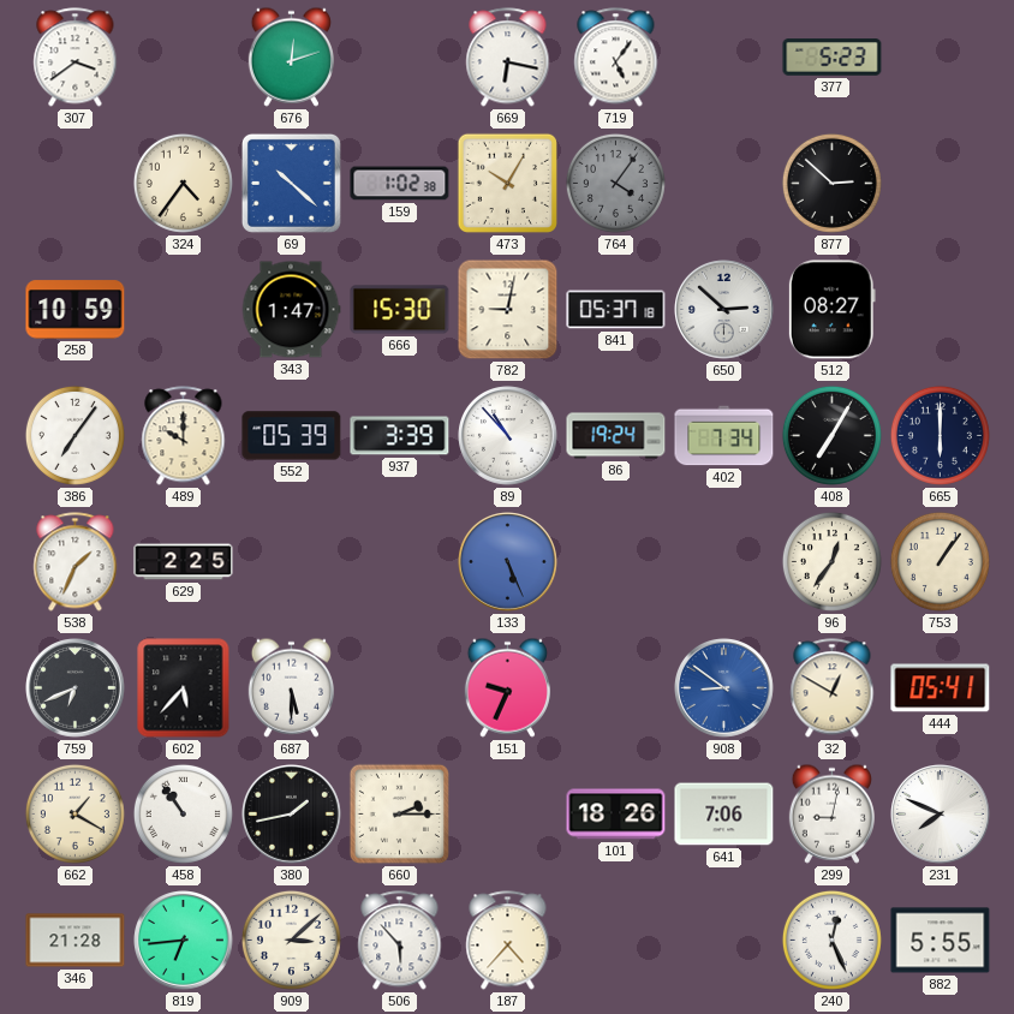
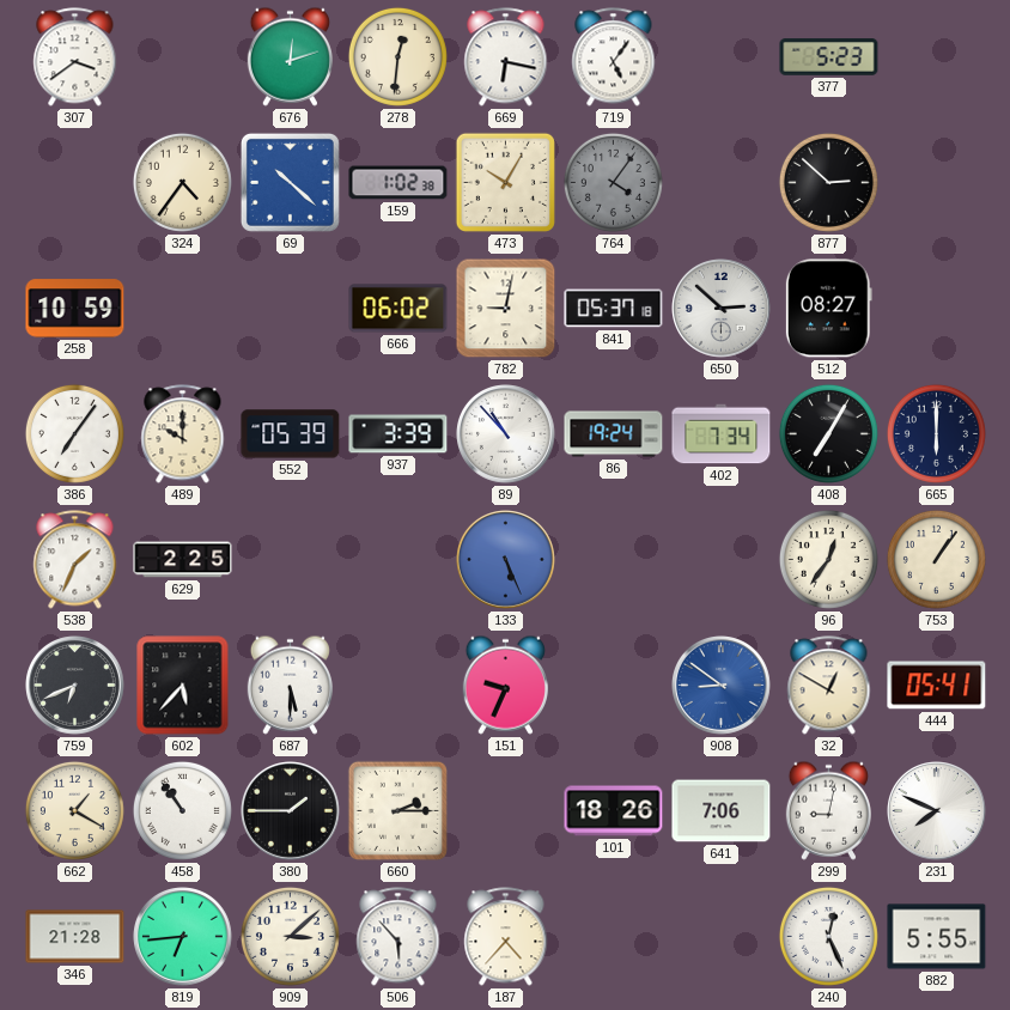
278: none -> 12:31
343: 1:47 -> none
666: 15:30 -> 06:02
380: 1:43 -> 1:45
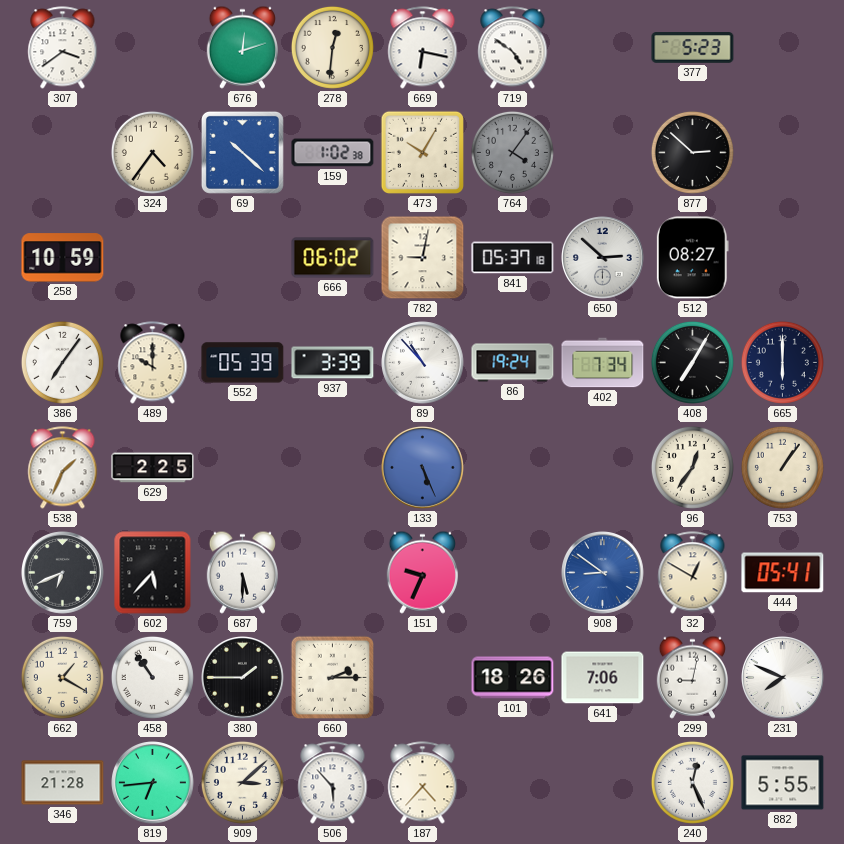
719: 5:06 -> 4:51
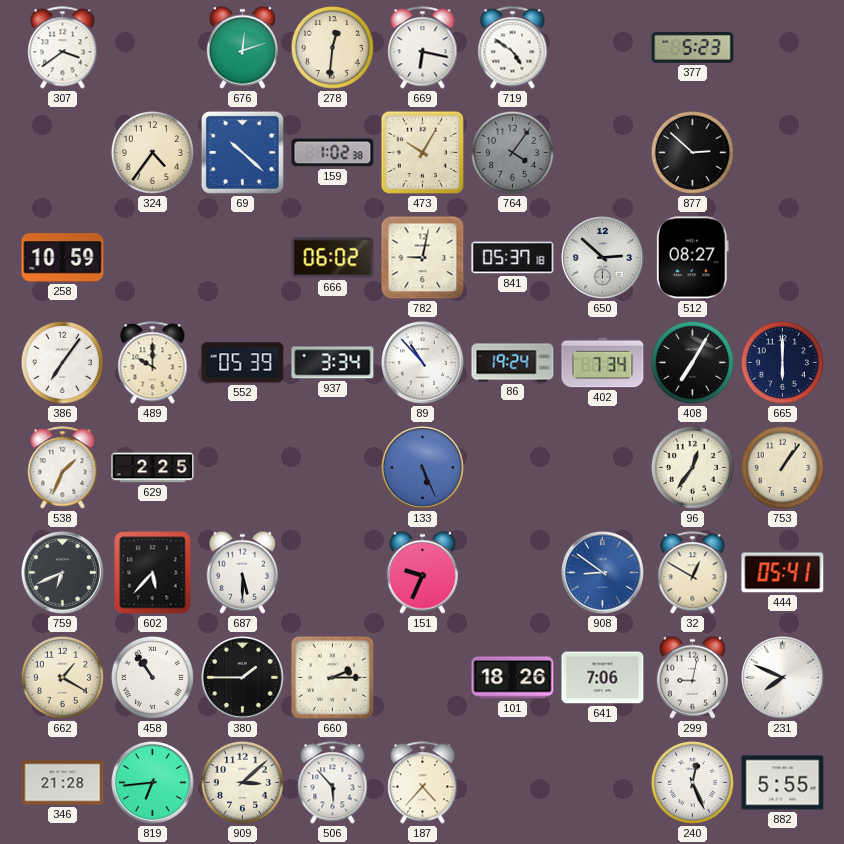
937: 3:39 -> 3:34
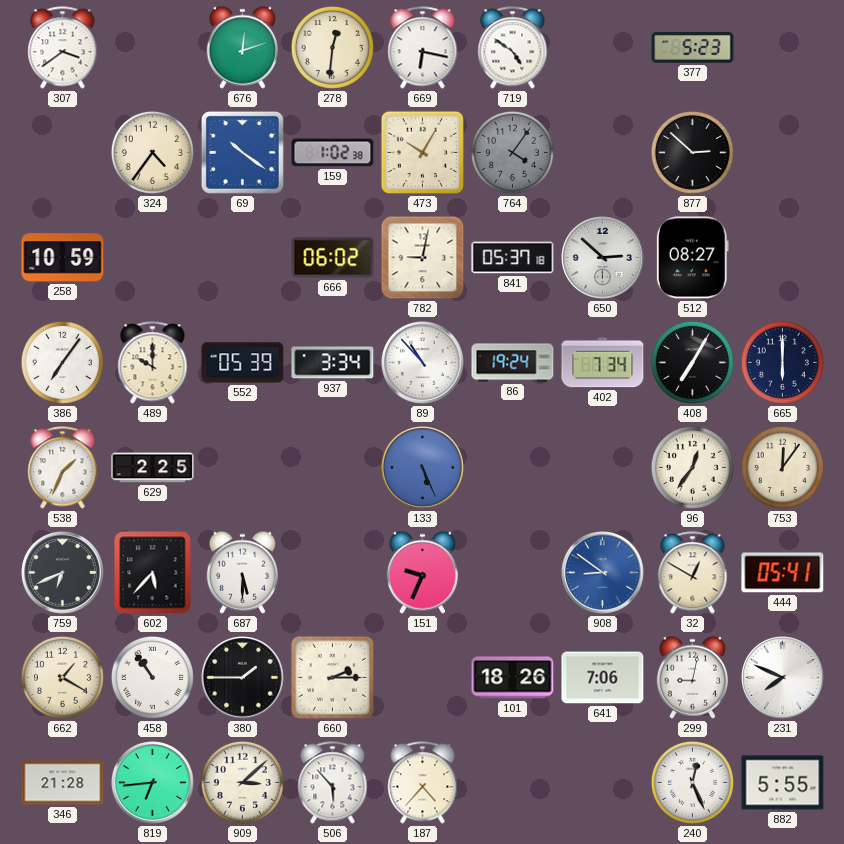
69: 10:22 -> 10:21
753: 1:06 -> 12:06
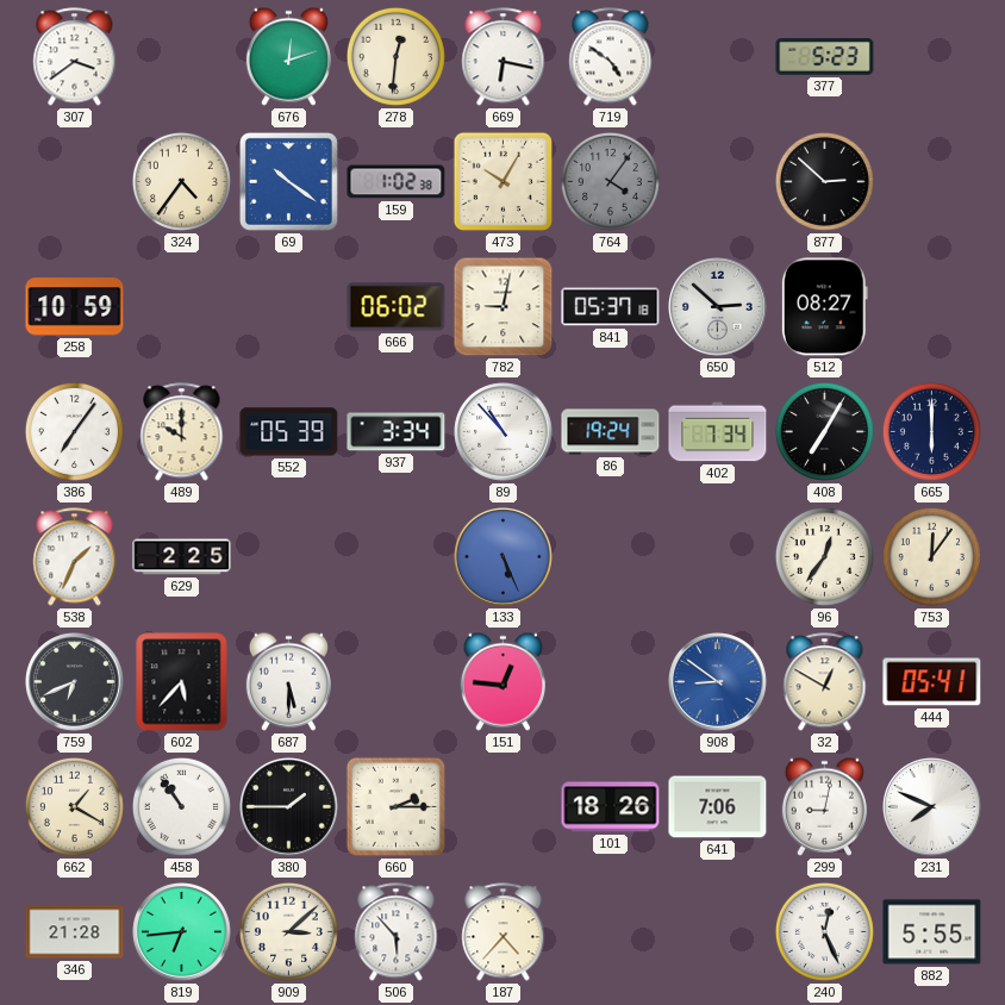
151: 9:34 -> 12:46
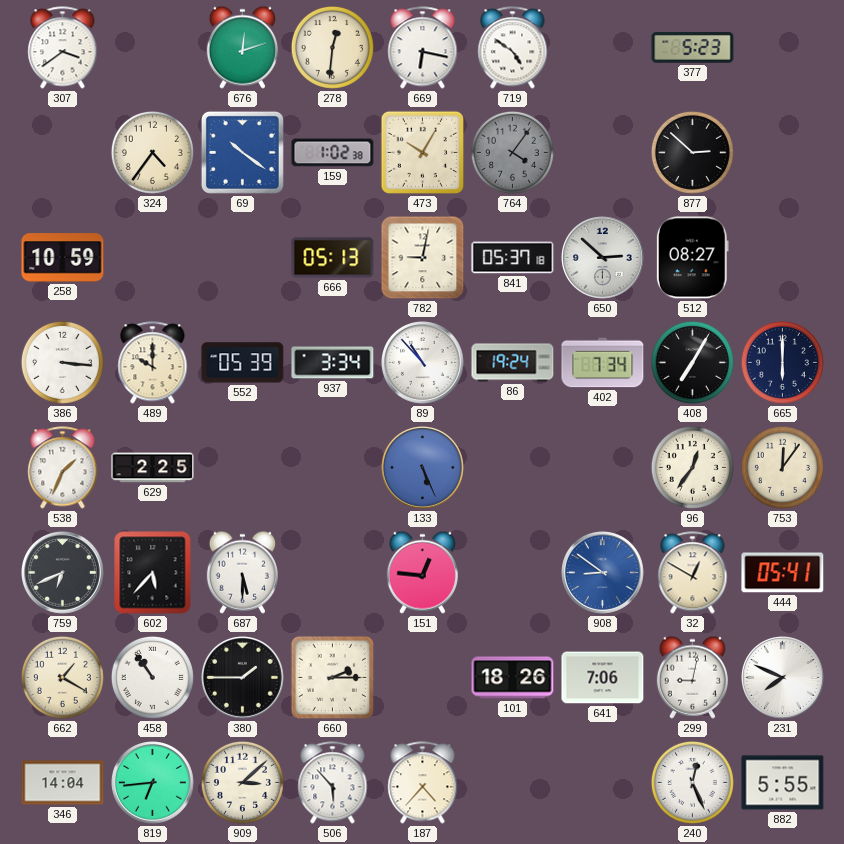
666: 06:02 -> 05:13
386: 7:06 -> 3:16
346: 21:28 -> 14:04
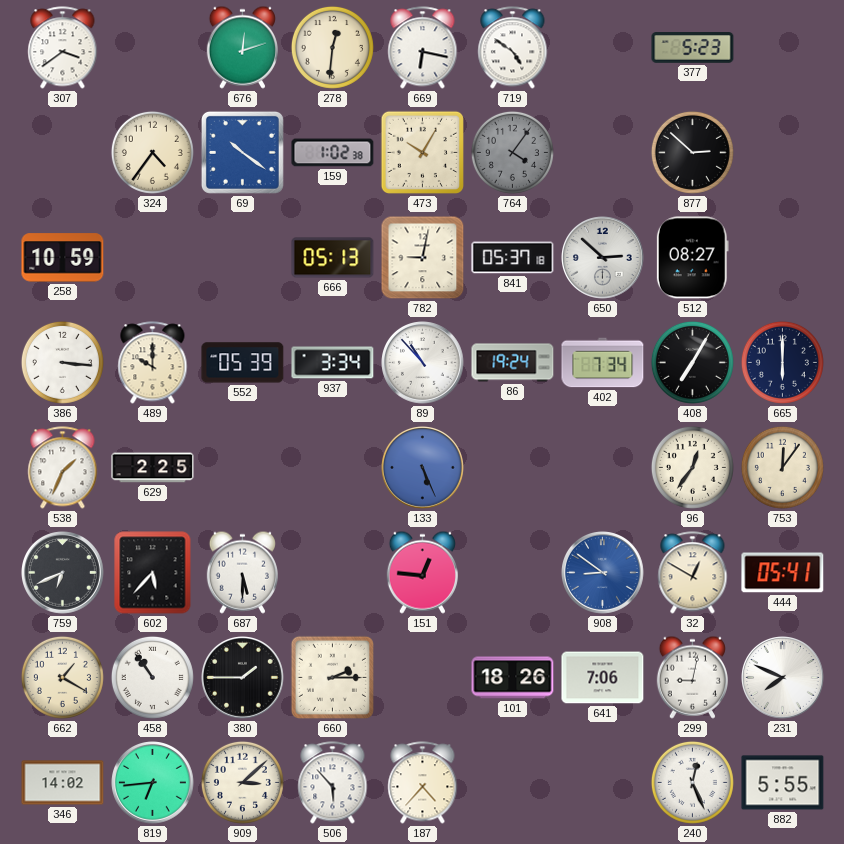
346: 14:04 -> 14:02
